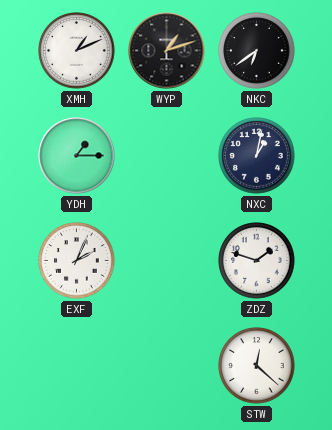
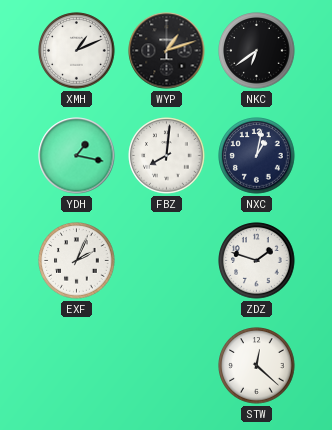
YDH: 1:15 -> 1:17
FBZ: none -> 8:01
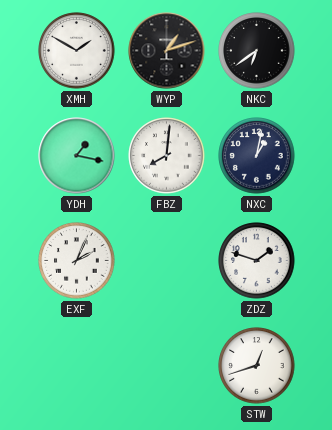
XMH: 1:11 -> 1:50
STW: 12:22 -> 12:42
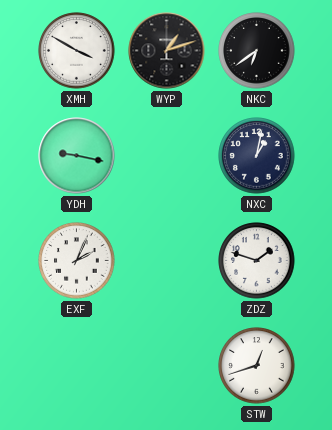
XMH: 1:50 -> 3:50
YDH: 1:17 -> 9:17
FBZ: 8:01 -> none
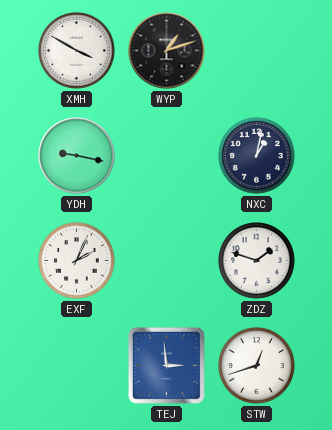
NKC: 6:39 -> none
TEJ: none -> 2:59
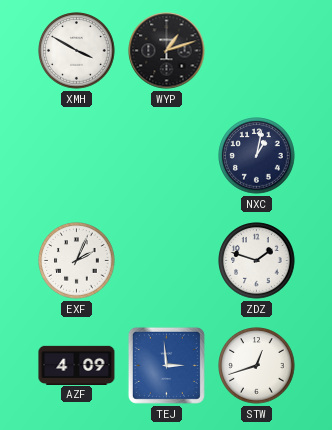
YDH: 9:17 -> none
AZF: none -> 4:09
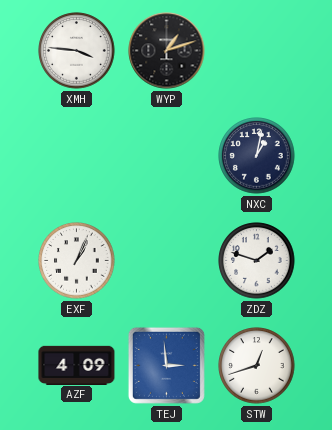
XMH: 3:50 -> 3:46
EXF: 2:04 -> 1:04
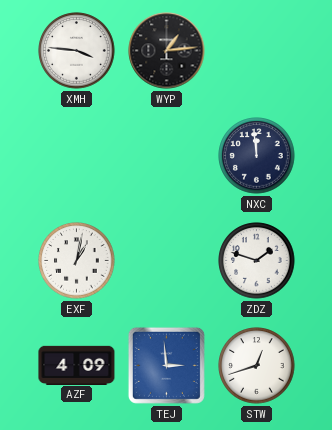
WYP: 1:12 -> 1:14
NXC: 1:02 -> 11:59
EXF: 1:04 -> 1:02
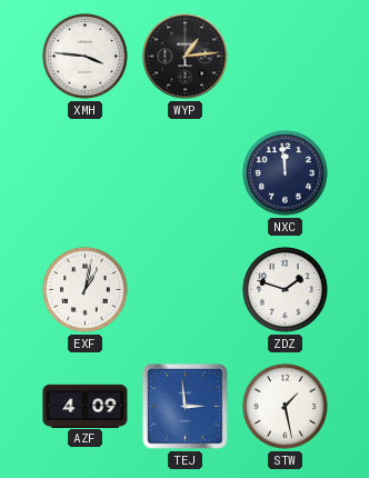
STW: 12:42 -> 1:28
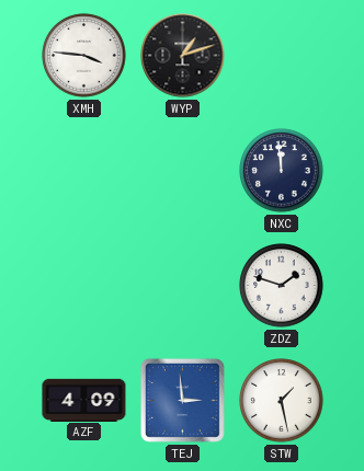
WYP: 1:14 -> 1:12
EXF: 1:02 -> none
